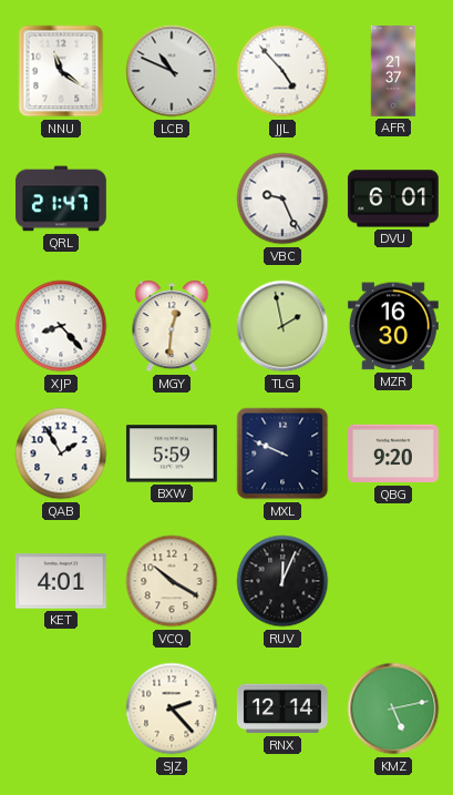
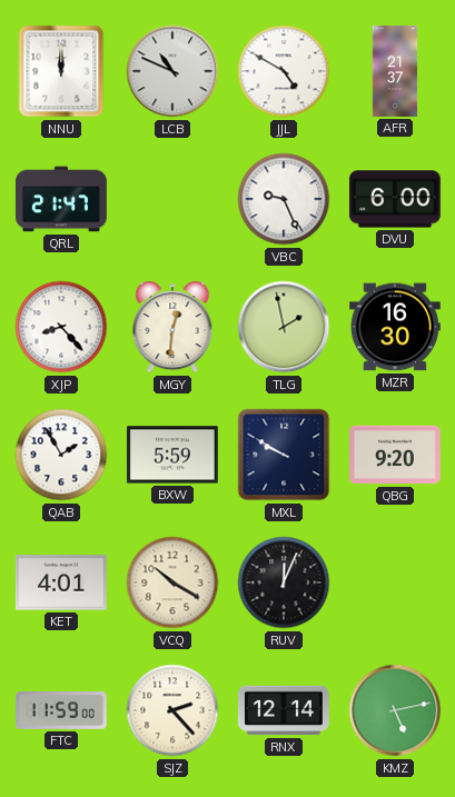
NNU: 11:21 -> 12:00
JJL: 4:53 -> 4:50
DVU: 6:01 -> 6:00
MXL: 9:49 -> 9:50
FTC: none -> 11:59
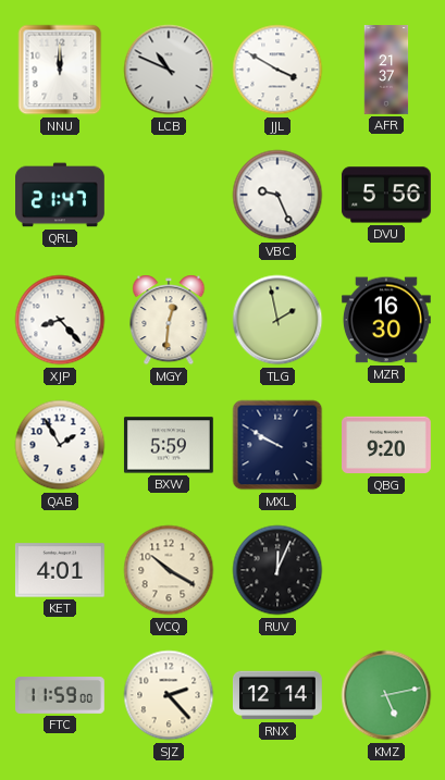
JJL: 4:50 -> 3:50
DVU: 6:00 -> 5:56
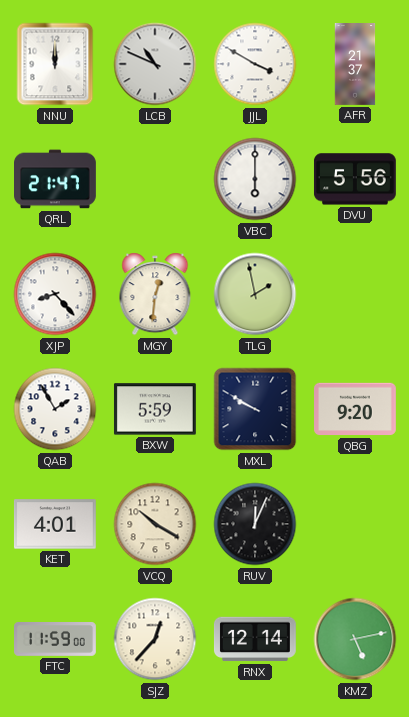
VBC: 9:26 -> 6:00
MZR: 16:30 -> none
SJZ: 2:23 -> 12:37
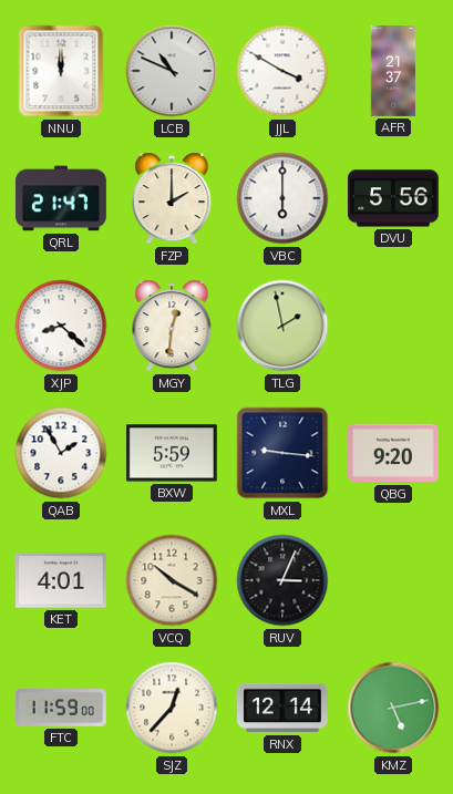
FZP: none -> 2:00
XJP: 8:23 -> 8:22
MXL: 9:50 -> 9:16
RUV: 12:04 -> 3:04
